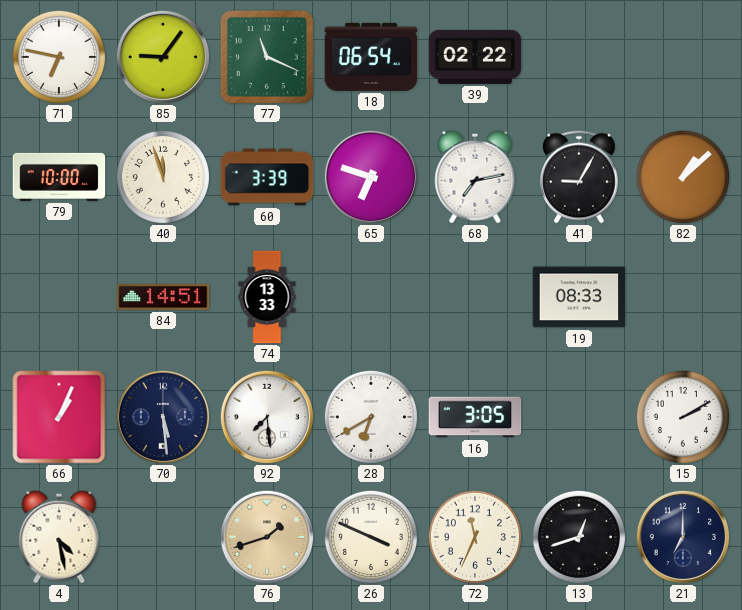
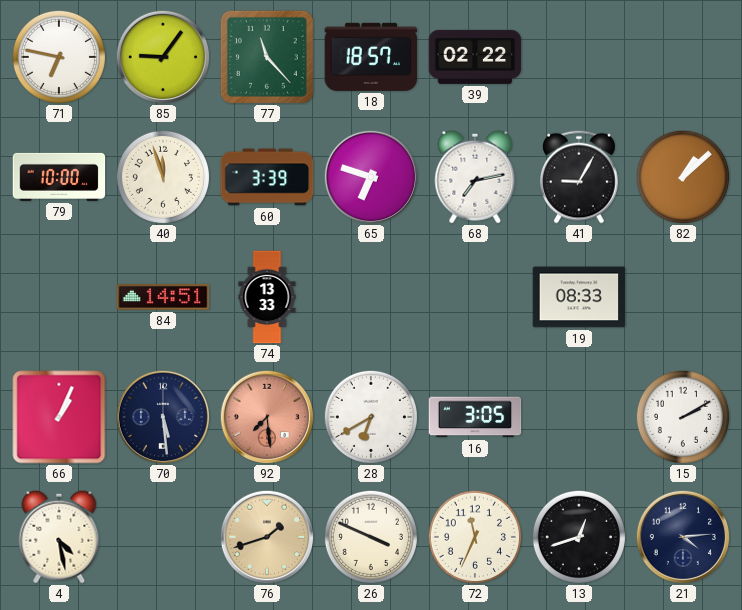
77: 11:19 -> 11:23
18: 06:54 -> 18:57
92 dial: white -> salmon
21: 7:00 -> 4:14
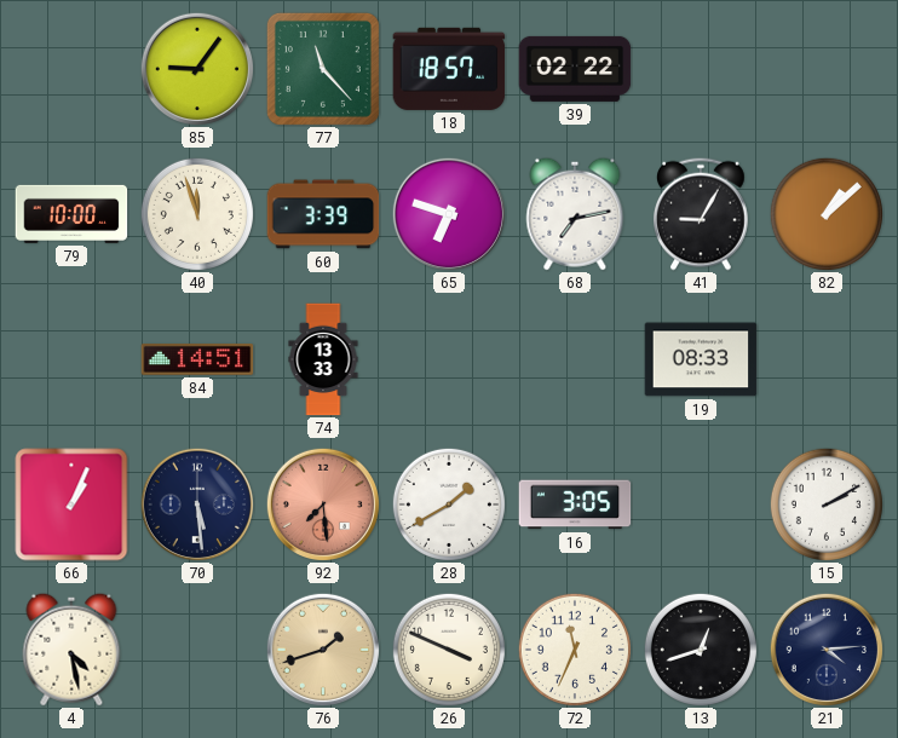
71: 6:47 -> none
28: 6:40 -> 1:40
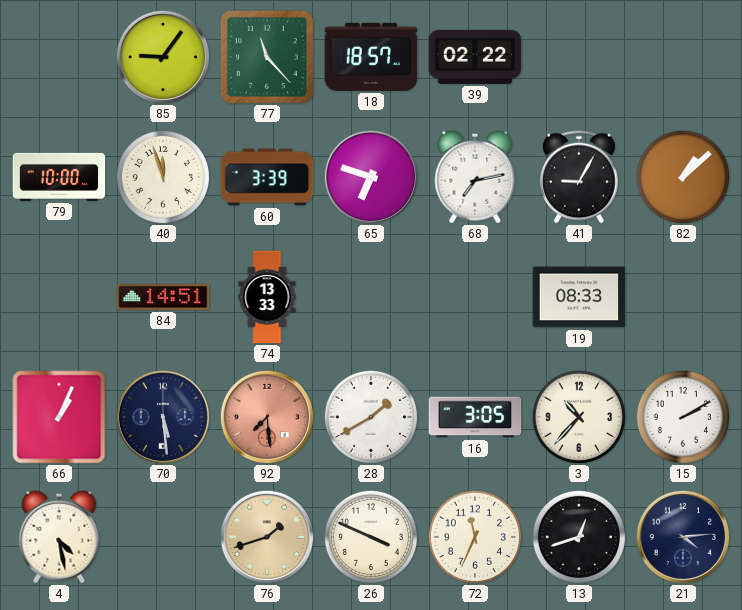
3: none -> 10:37
